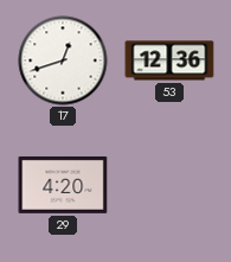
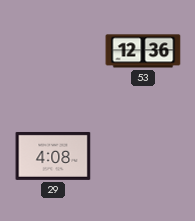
17: 12:42 -> none
29: 4:20 -> 4:08
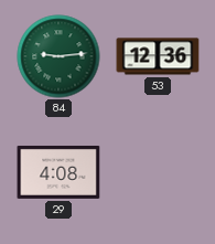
84: none -> 9:14
